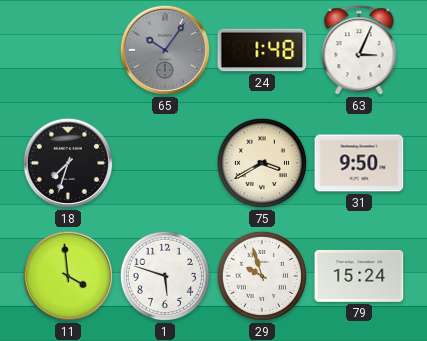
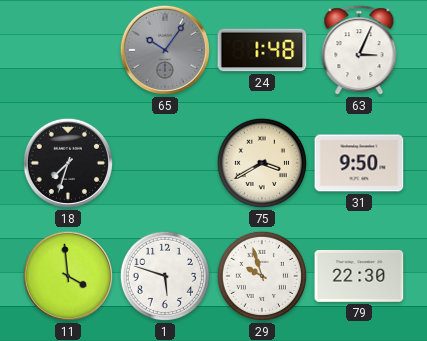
79: 15:24 -> 22:30
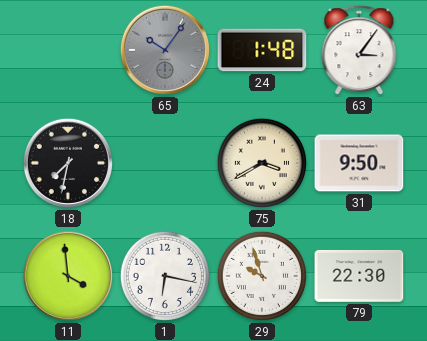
63: 3:04 -> 3:06
18: 7:33 -> 7:32
1: 5:48 -> 6:17
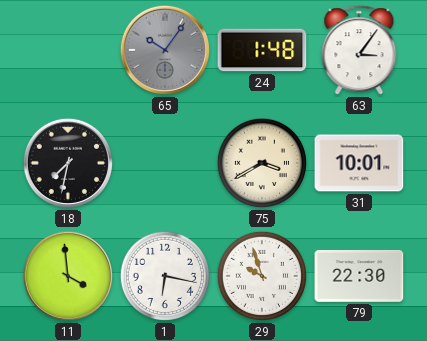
31: 9:50 -> 10:01
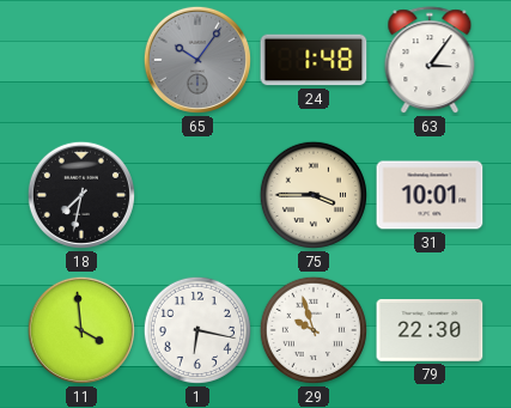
75: 3:40 -> 3:45
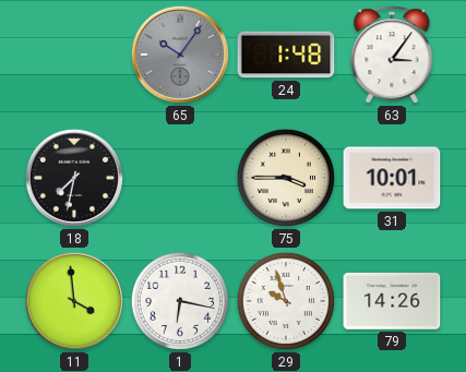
79: 22:30 -> 14:26
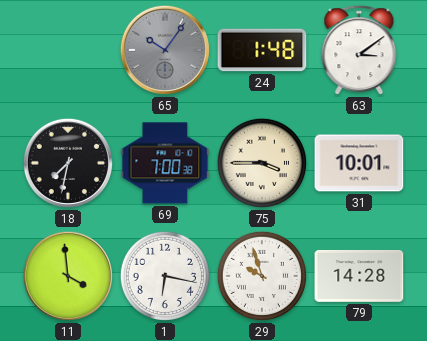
63: 3:06 -> 3:09
69: none -> 7:00
79: 14:26 -> 14:28
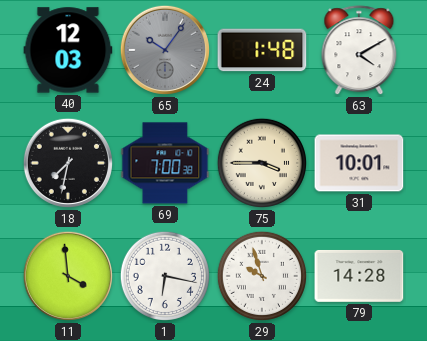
40: none -> 12:03
63: 3:09 -> 4:10
